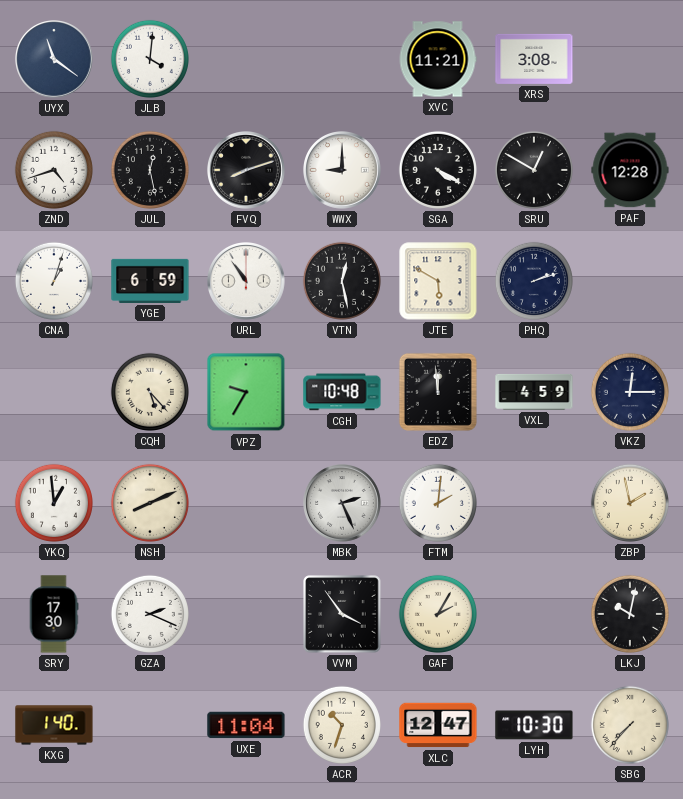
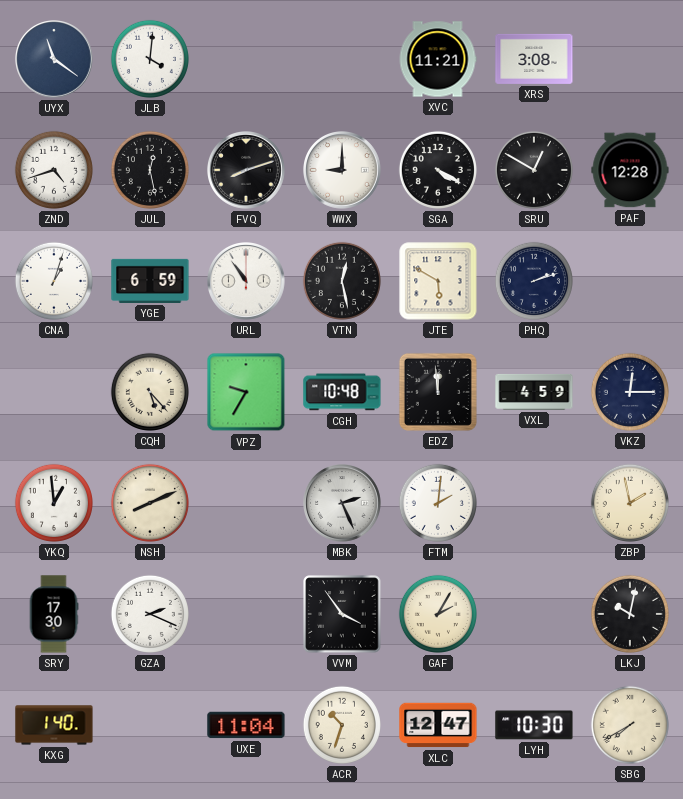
SBG: 7:37 -> 7:40
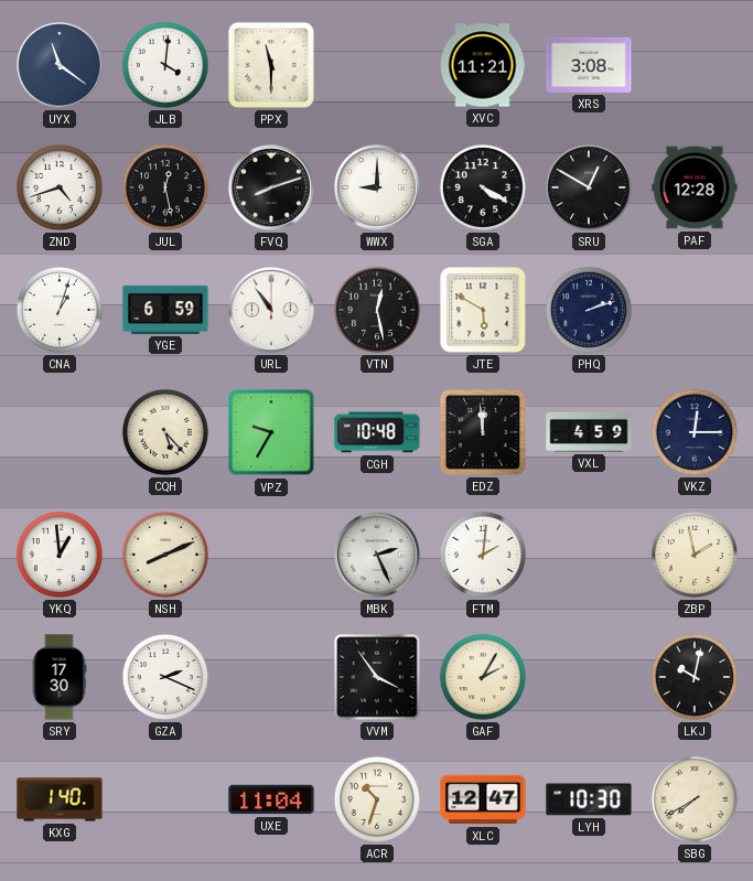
PPX: none -> 11:30
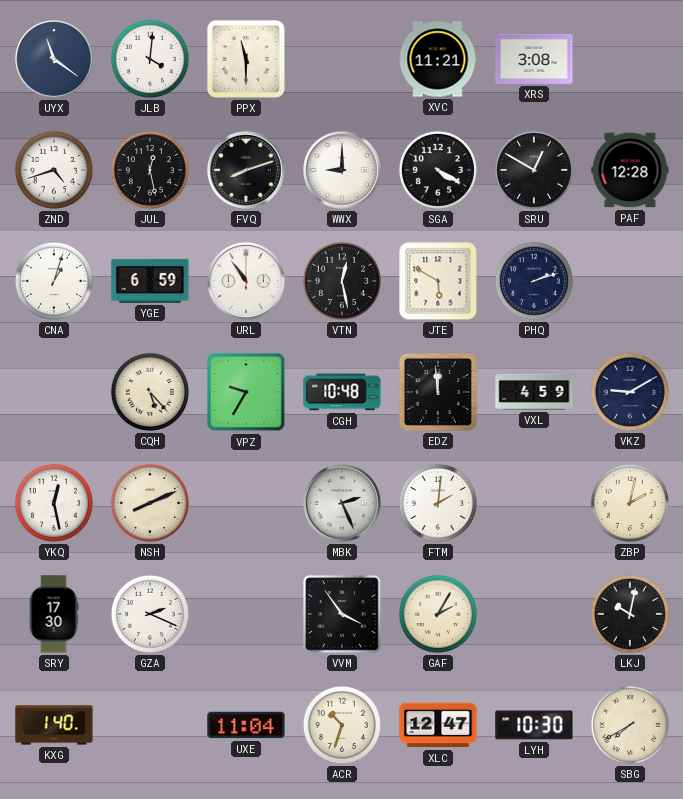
VKZ: 12:15 -> 9:10
YKQ: 12:59 -> 12:28
ZBP: 1:58 -> 2:02
